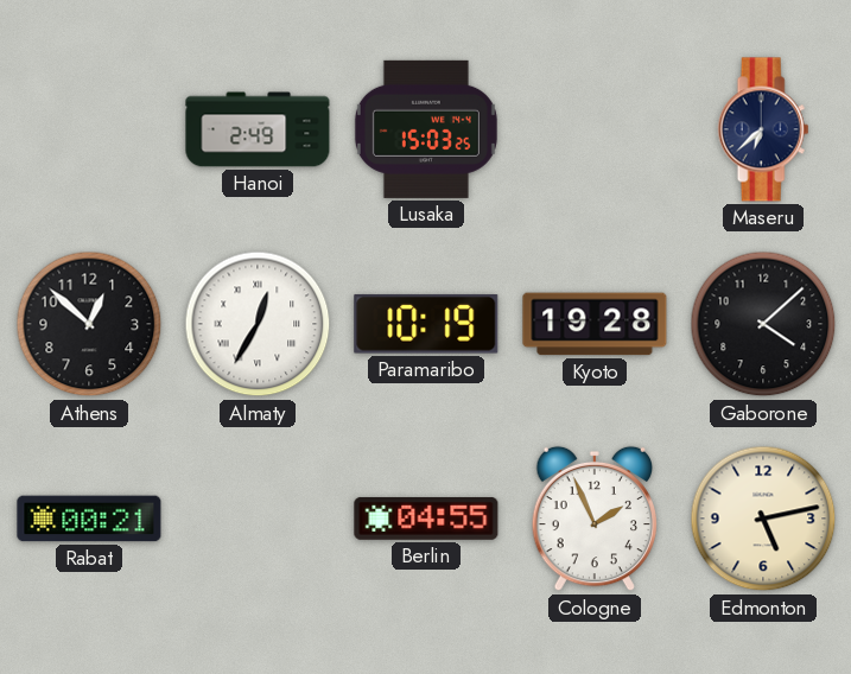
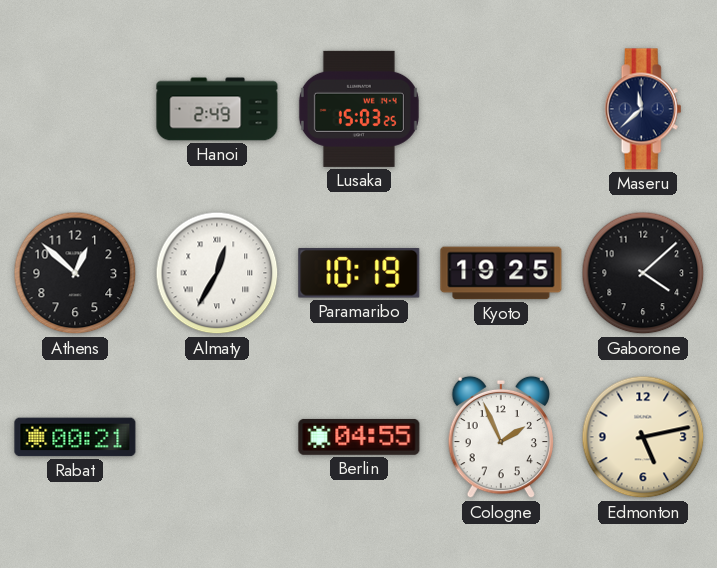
Maseru: 6:38 -> 11:38
Kyoto: 19:28 -> 19:25
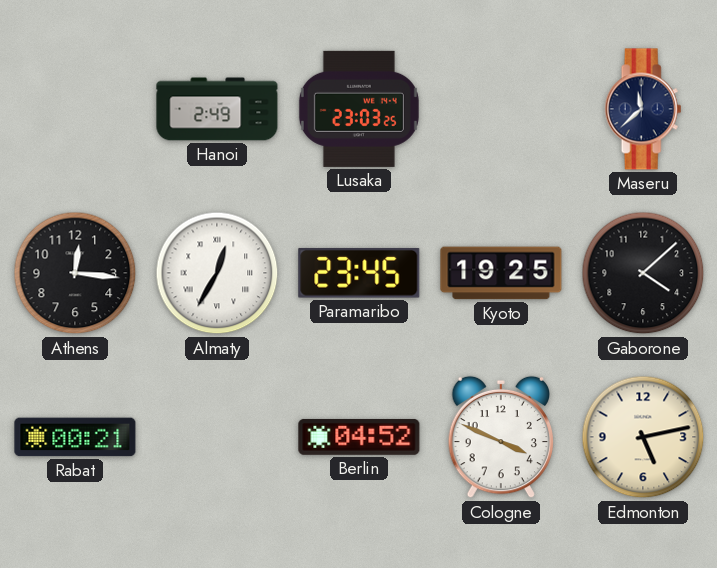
Lusaka: 15:03 -> 23:03
Athens: 12:52 -> 12:16
Paramaribo: 10:19 -> 23:45
Berlin: 04:55 -> 04:52
Cologne: 1:56 -> 3:49
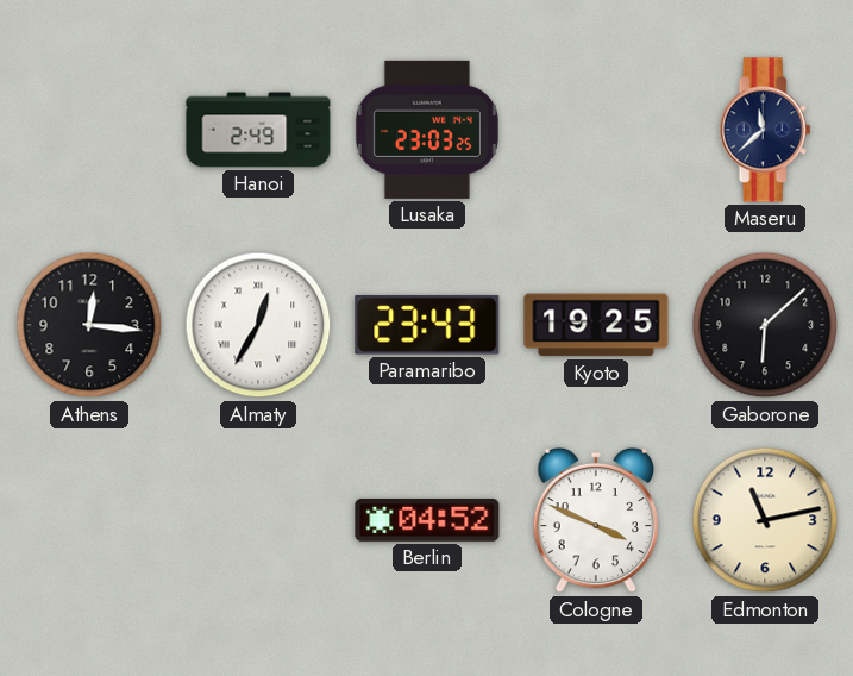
Paramaribo: 23:45 -> 23:43
Gaborone: 4:08 -> 6:08
Rabat: 00:21 -> none
Edmonton: 5:13 -> 11:13
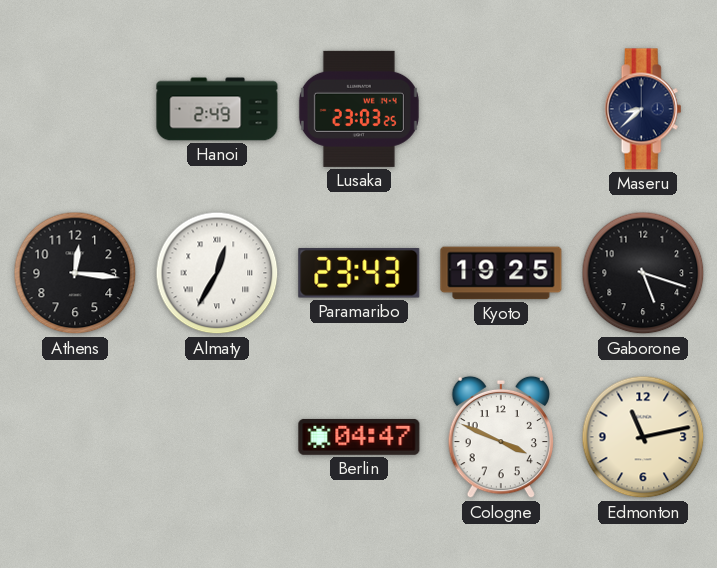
Maseru: 11:38 -> 8:38
Gaborone: 6:08 -> 5:18
Berlin: 04:52 -> 04:47
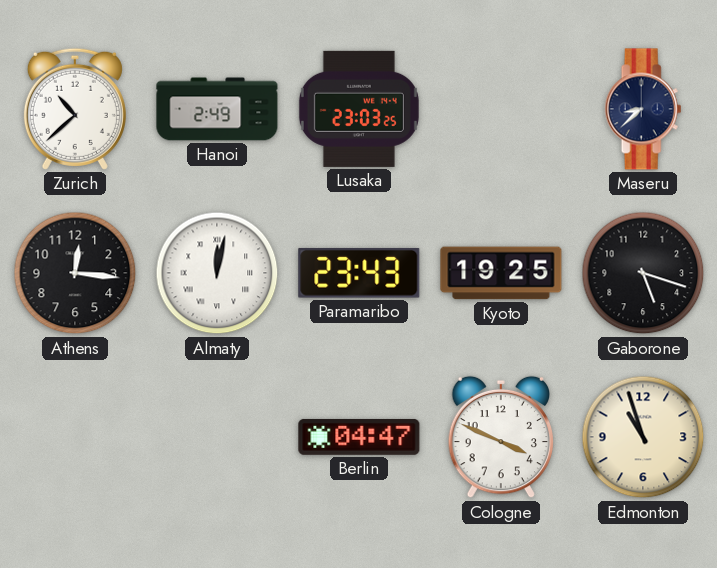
Zurich: none -> 10:38
Almaty: 12:35 -> 12:02
Edmonton: 11:13 -> 10:57
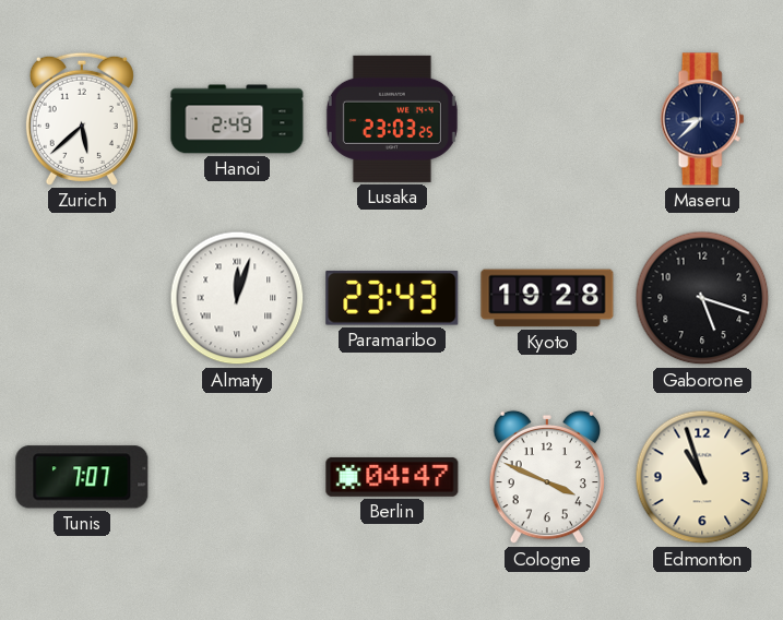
Zurich: 10:38 -> 5:38
Athens: 12:16 -> none
Almaty: 12:02 -> 12:03
Kyoto: 19:25 -> 19:28
Tunis: none -> 7:07
